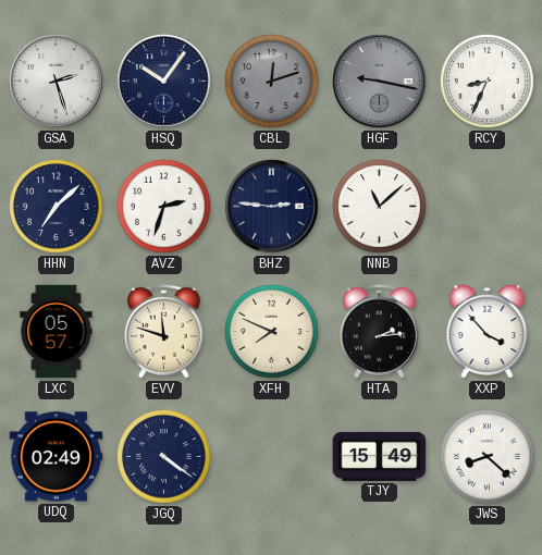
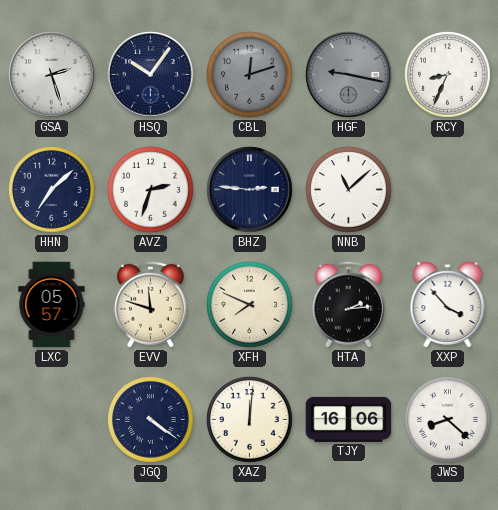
UDQ: 02:49 -> none
XAZ: none -> 12:01
TJY: 15:49 -> 16:06
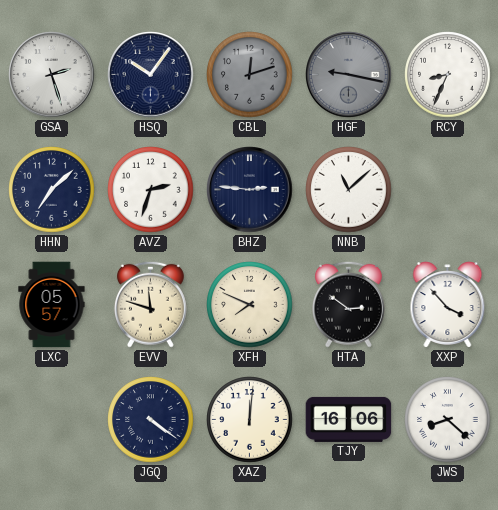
HTA: 2:14 -> 2:51
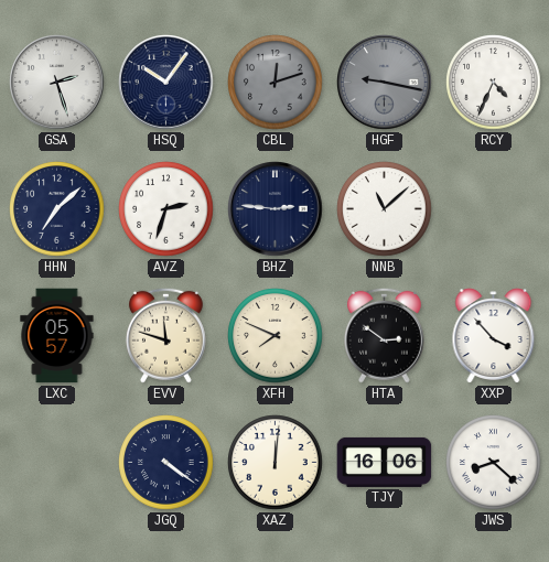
RCY: 8:34 -> 4:34
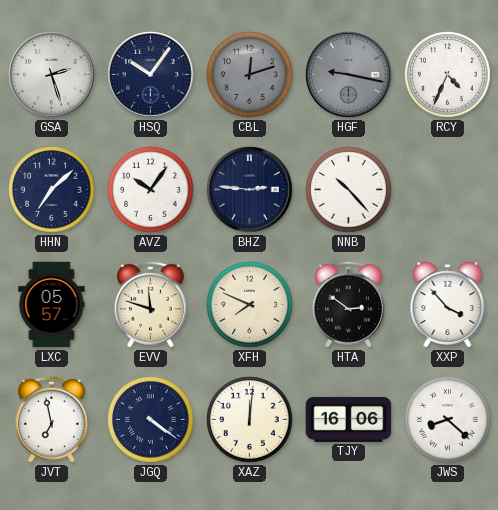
AVZ: 2:33 -> 10:06
NNB: 11:08 -> 10:23
JVT: none -> 6:58
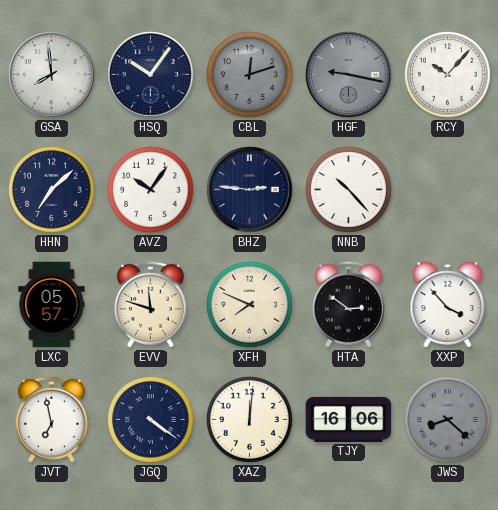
GSA: 2:27 -> 7:59
RCY: 4:34 -> 10:07
JWS dial: white -> grey
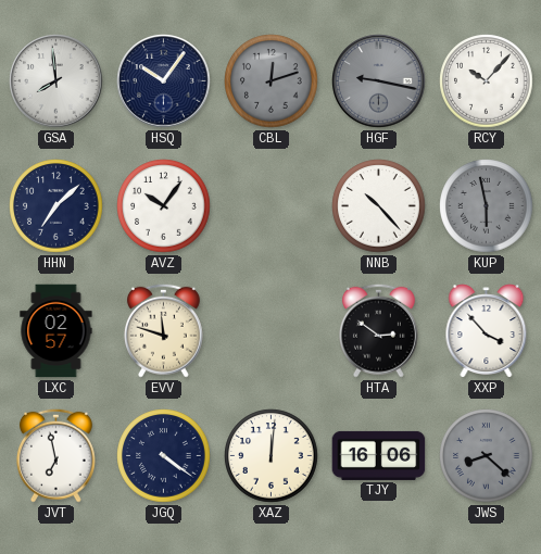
BHZ: 2:46 -> none
KUP: none -> 5:58
LXC: 05:57 -> 02:57
XFH: 7:49 -> none
